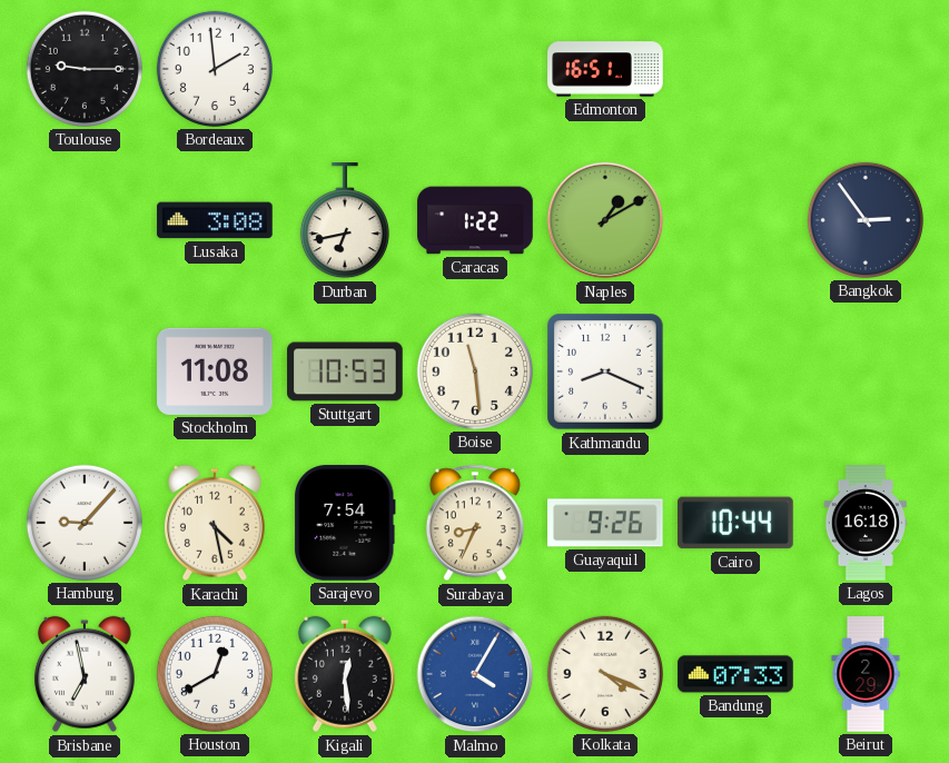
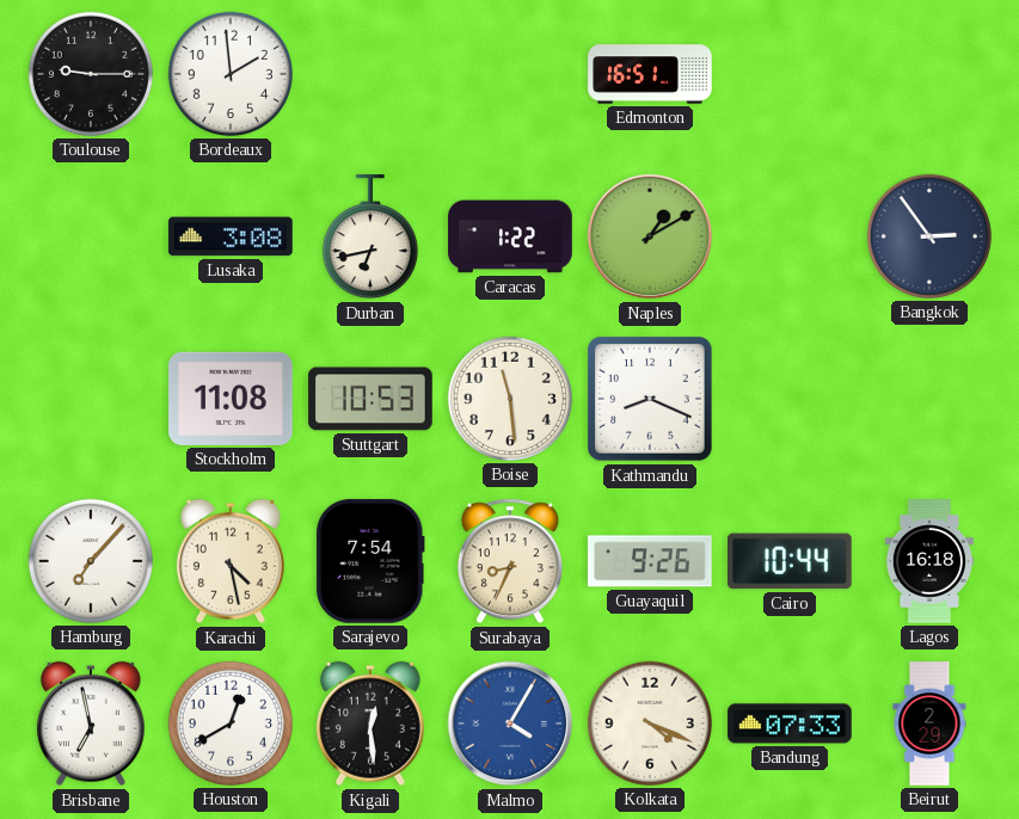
Hamburg: 9:07 -> 7:07
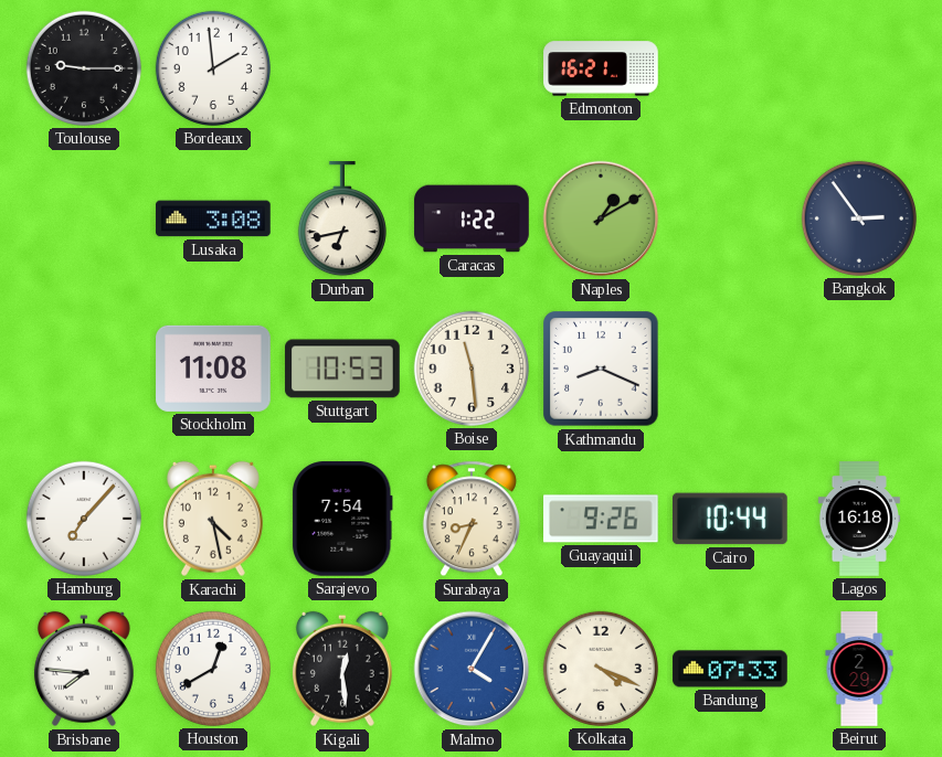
Edmonton: 16:51 -> 16:21
Brisbane: 6:58 -> 7:46
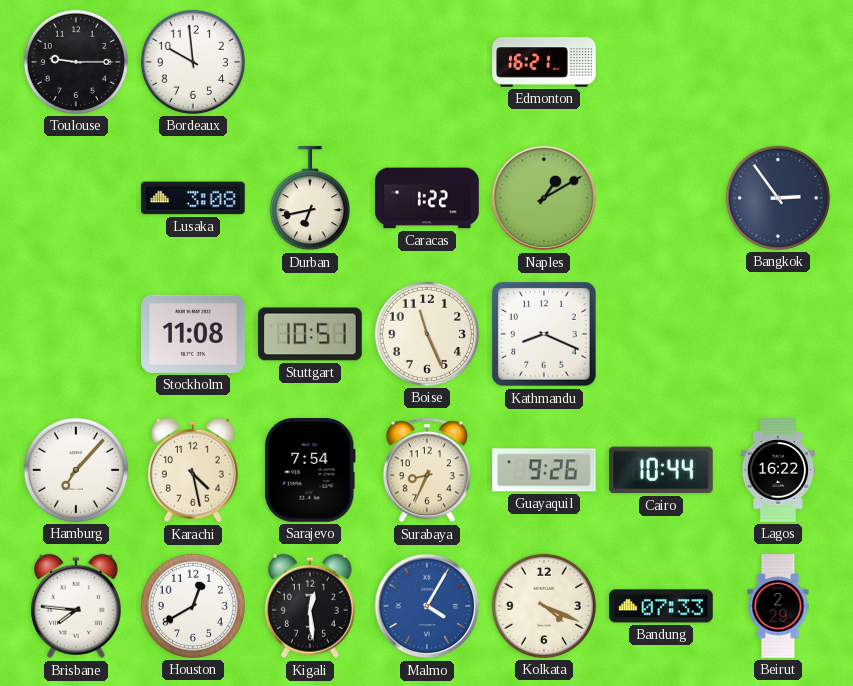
Bordeaux: 1:59 -> 9:59
Stuttgart: 10:53 -> 10:51
Boise: 11:29 -> 11:26
Lagos: 16:18 -> 16:22
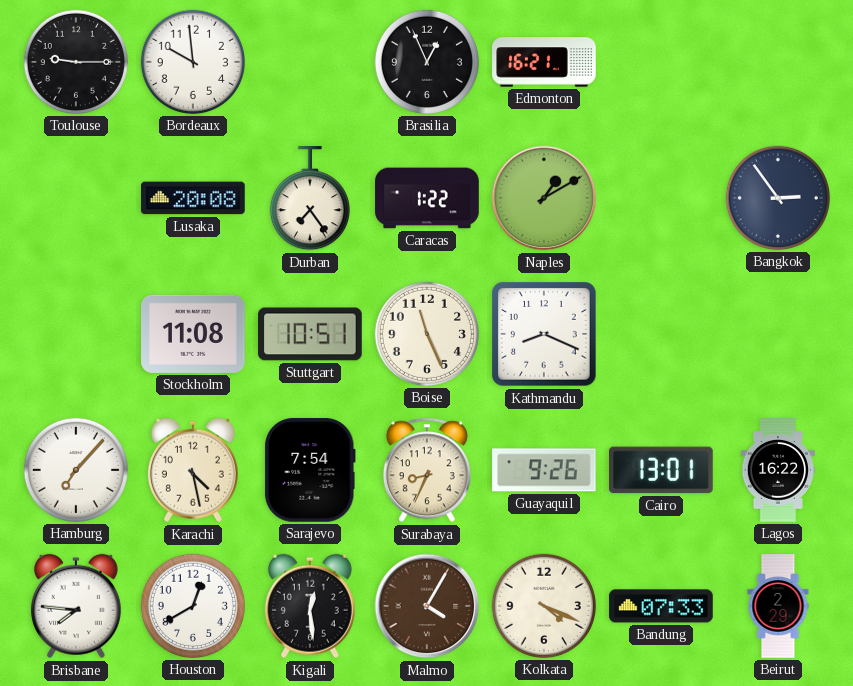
Brasilia: none -> 12:56
Lusaka: 3:08 -> 20:08
Durban: 6:43 -> 7:24
Cairo: 10:44 -> 13:01
Malmo dial: blue -> brown
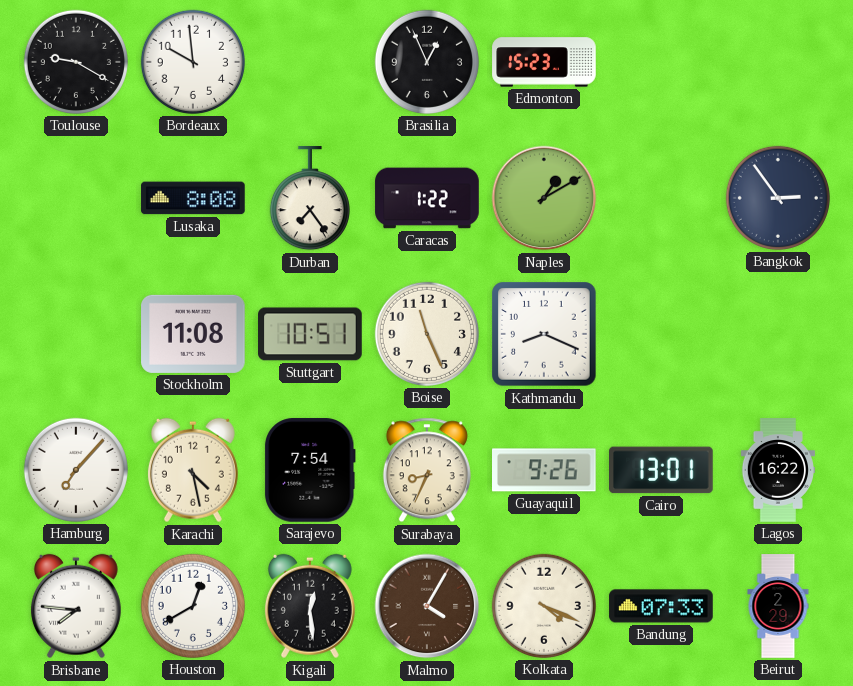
Toulouse: 9:15 -> 9:20
Edmonton: 16:21 -> 15:23
Lusaka: 20:08 -> 8:08
